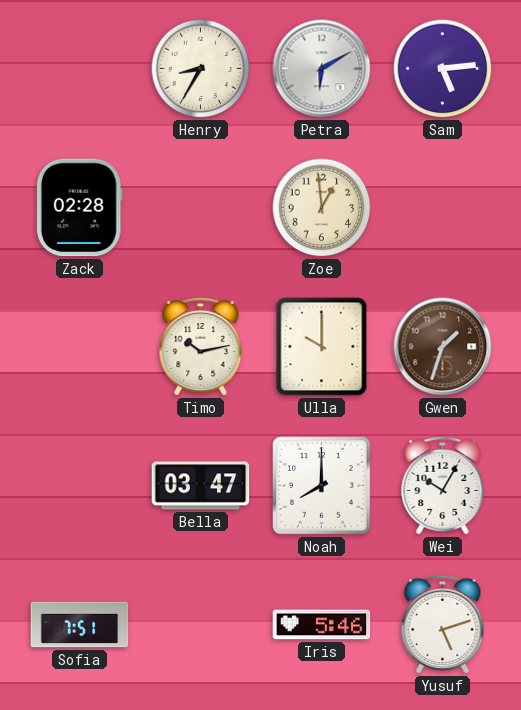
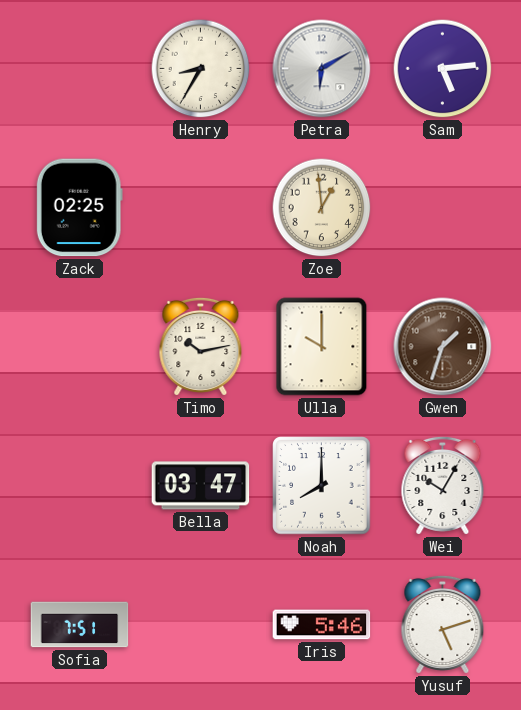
Zack: 02:28 -> 02:25
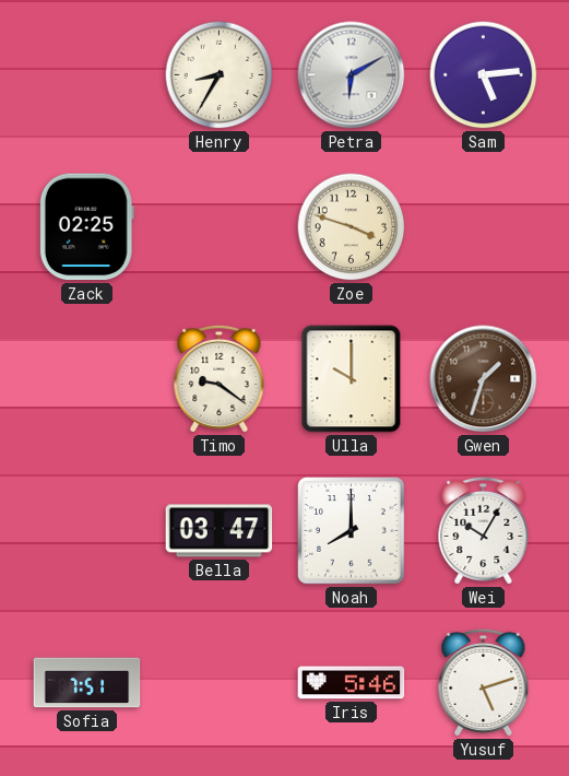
Zoe: 12:59 -> 3:48
Timo: 10:13 -> 9:21
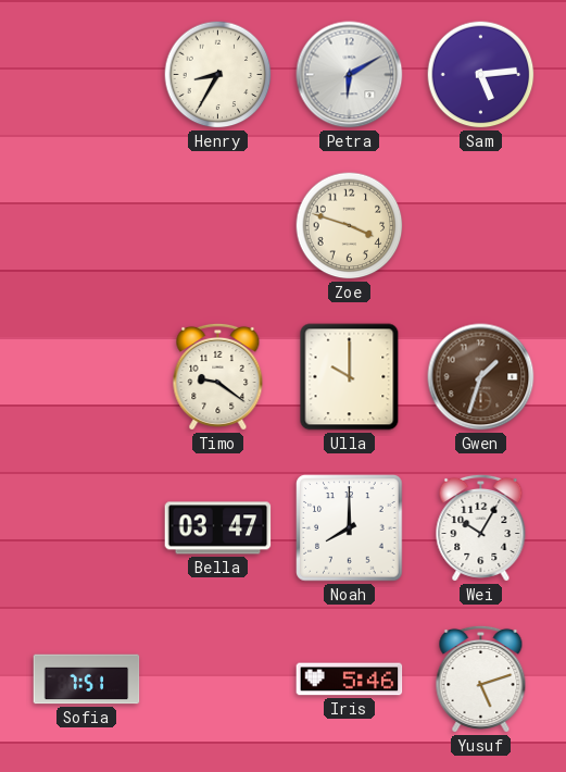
Zack: 02:25 -> none
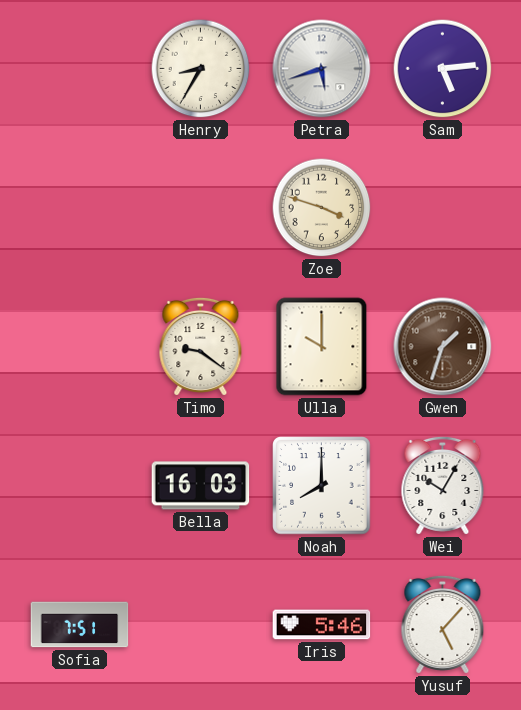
Petra: 6:10 -> 5:42
Bella: 03:47 -> 16:03
Yusuf: 5:12 -> 5:07
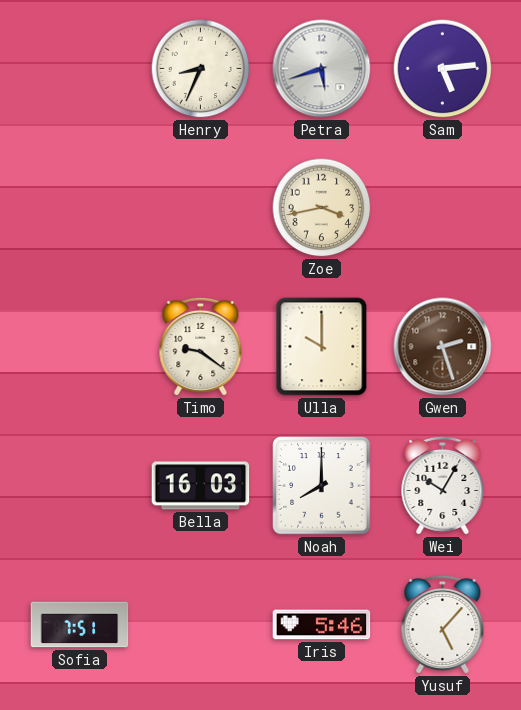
Henry: 8:35 -> 8:34
Zoe: 3:48 -> 3:43
Gwen: 1:33 -> 2:27
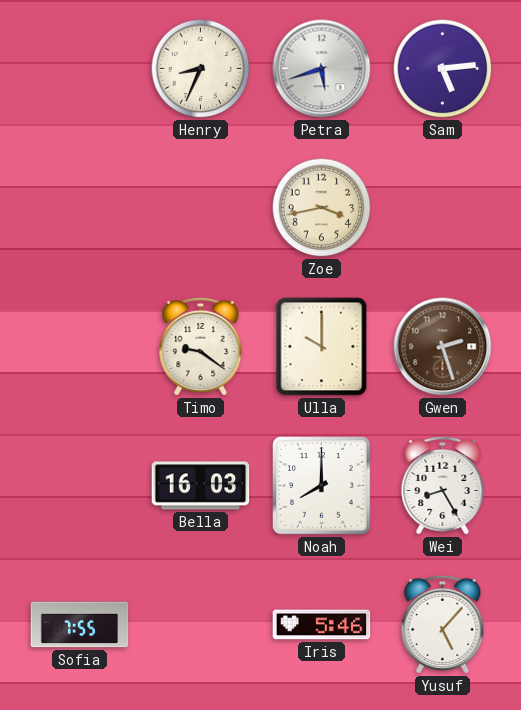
Wei: 10:05 -> 8:25
Sofia: 7:51 -> 7:55
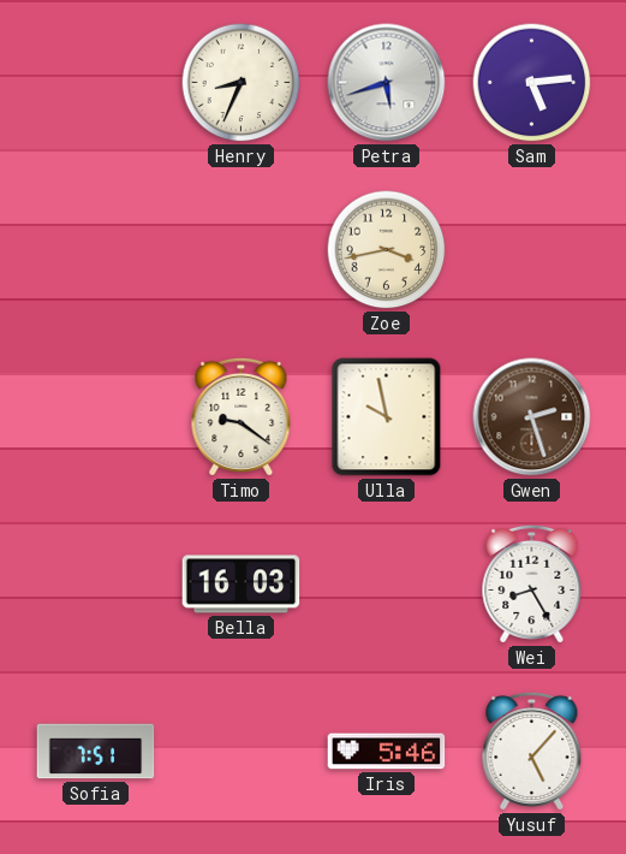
Ulla: 10:00 -> 9:58
Noah: 8:00 -> none
Sofia: 7:55 -> 7:51
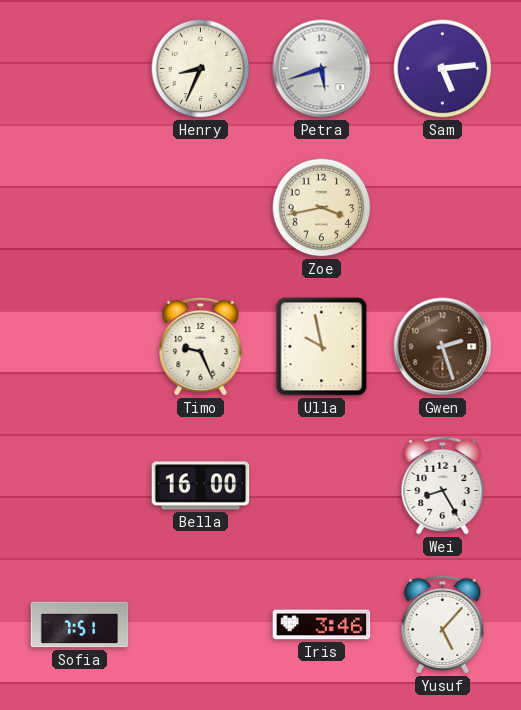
Timo: 9:21 -> 9:26
Bella: 16:03 -> 16:00
Iris: 5:46 -> 3:46
